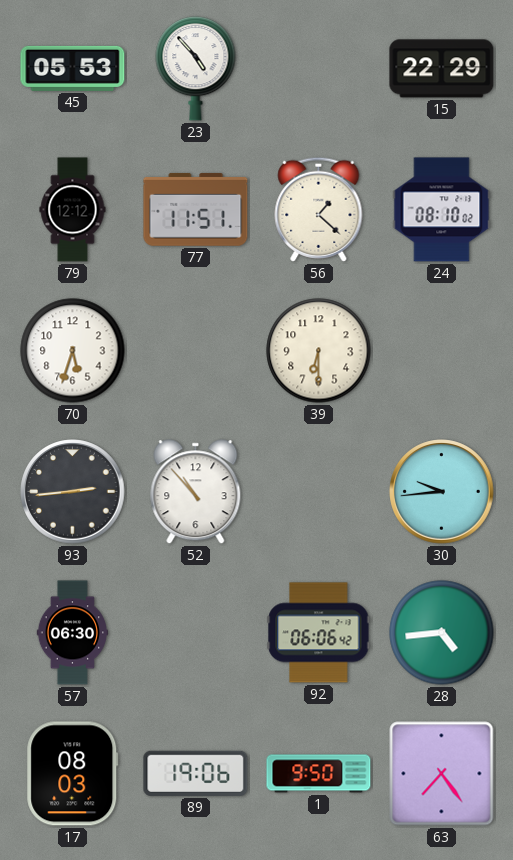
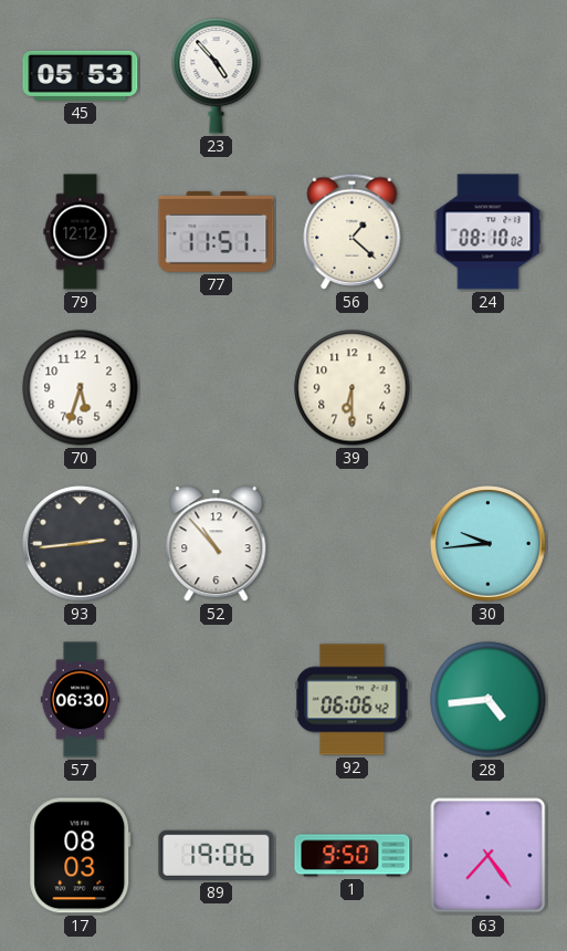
15: 22:29 -> none
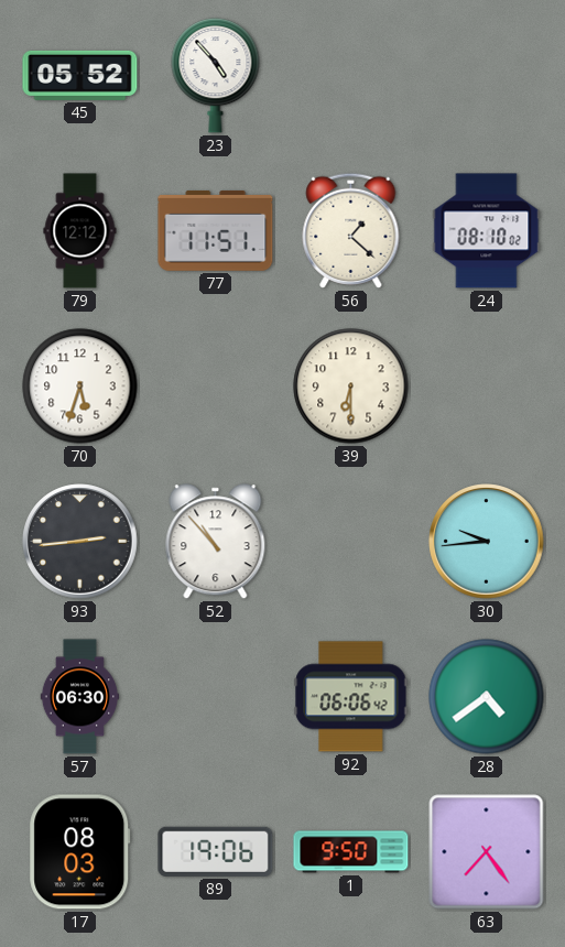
45: 05:53 -> 05:52
28: 4:44 -> 4:39
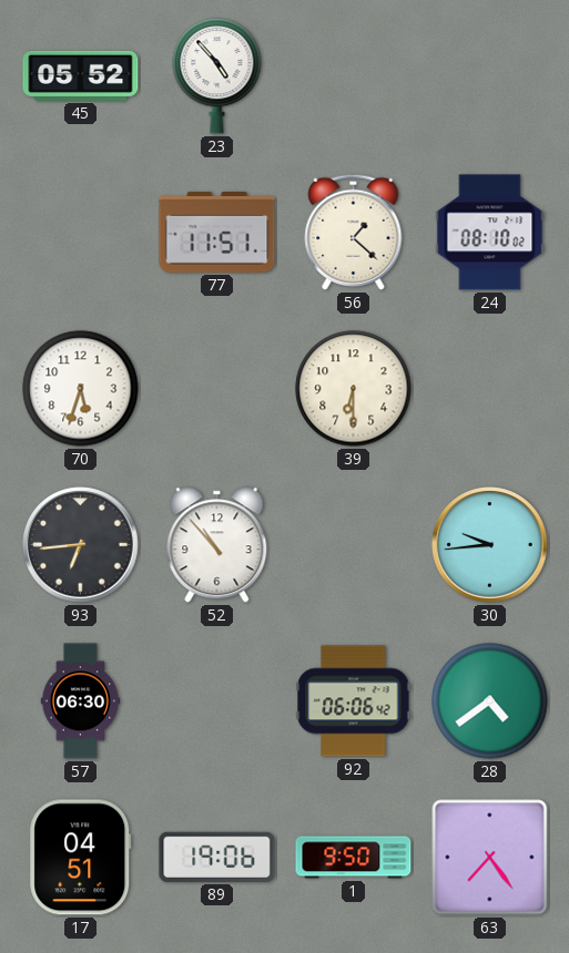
79: 12:12 -> none
93: 2:44 -> 6:44
17: 08:03 -> 04:51
